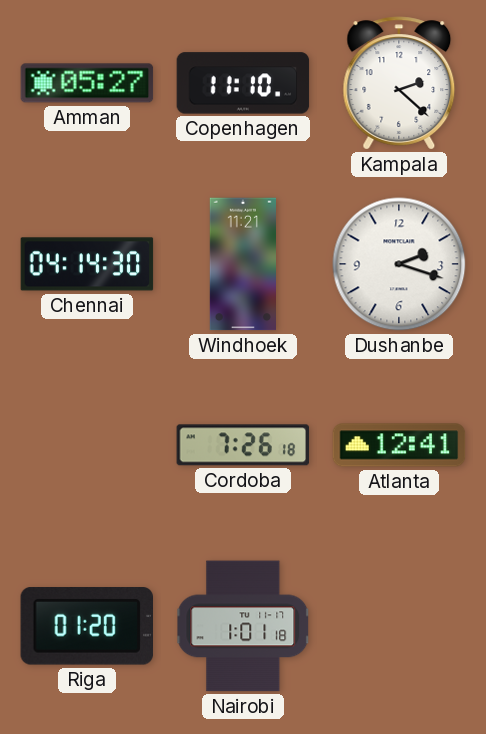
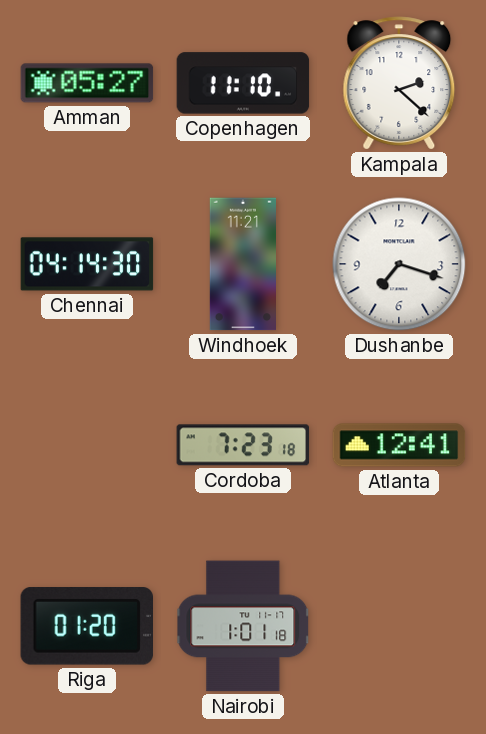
Dushanbe: 2:18 -> 7:18
Cordoba: 7:26 -> 7:23
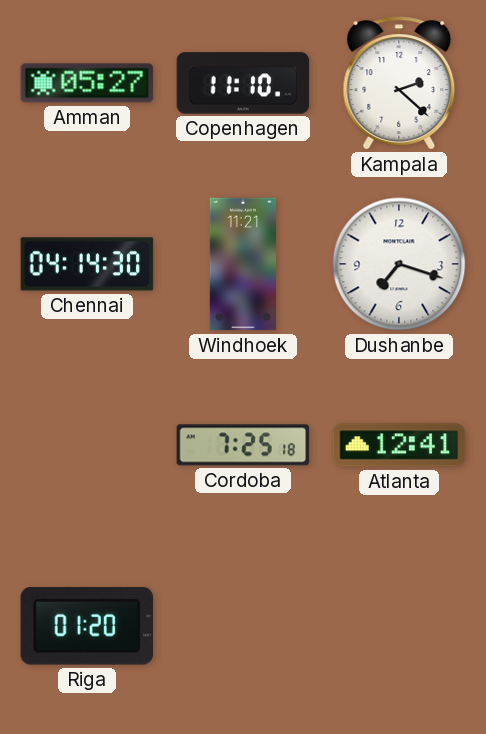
Cordoba: 7:23 -> 7:25
Nairobi: 1:01 -> none
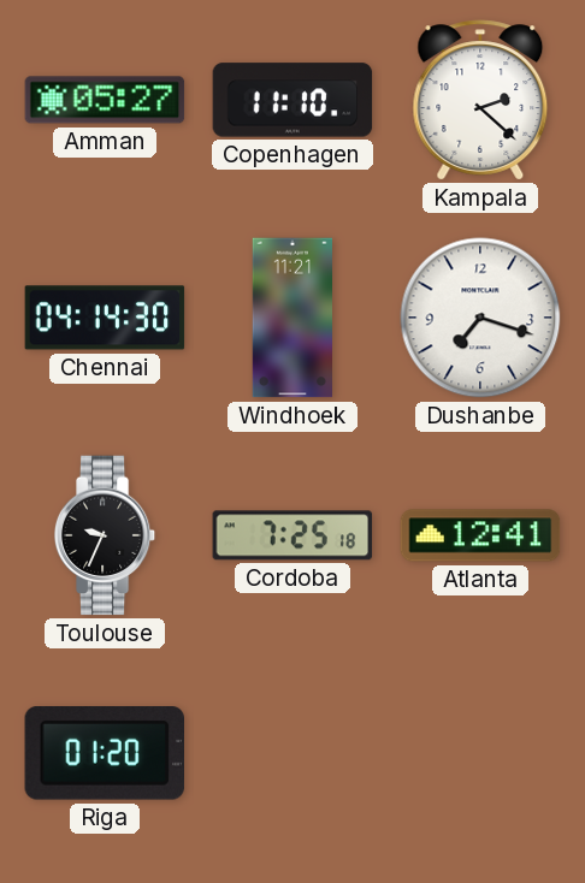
Toulouse: none -> 9:34
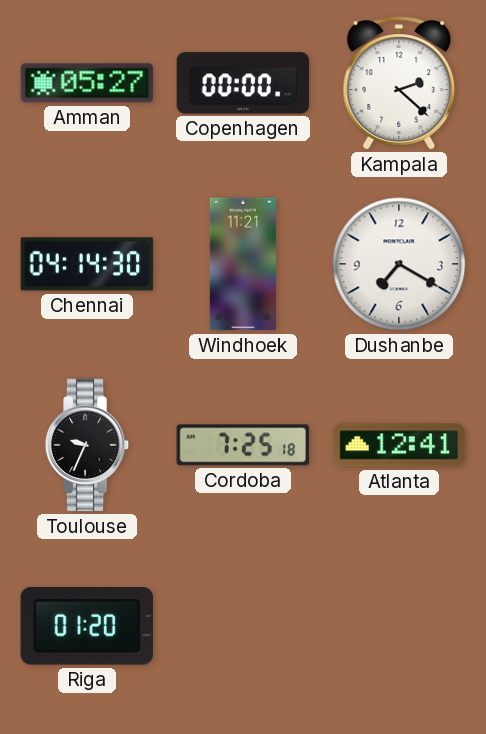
Copenhagen: 11:10 -> 00:00
Dushanbe: 7:18 -> 7:20
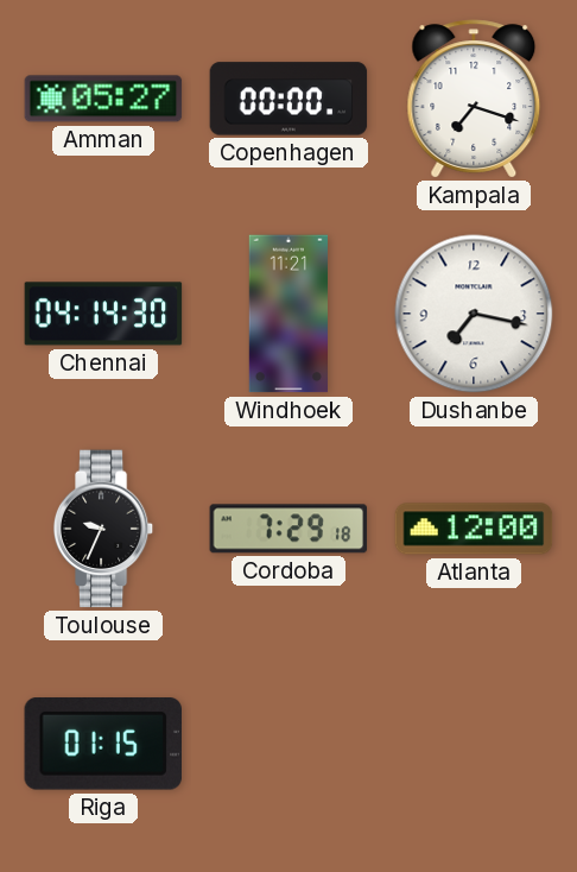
Kampala: 2:22 -> 7:18
Dushanbe: 7:20 -> 7:17
Cordoba: 7:25 -> 7:29
Atlanta: 12:41 -> 12:00
Riga: 01:20 -> 01:15
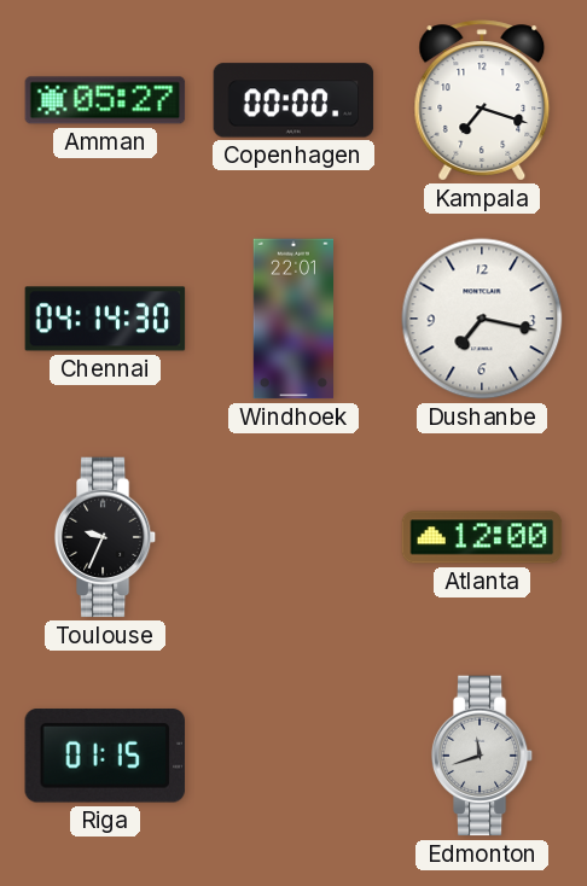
Windhoek: 11:21 -> 22:01
Cordoba: 7:29 -> none
Edmonton: none -> 11:42
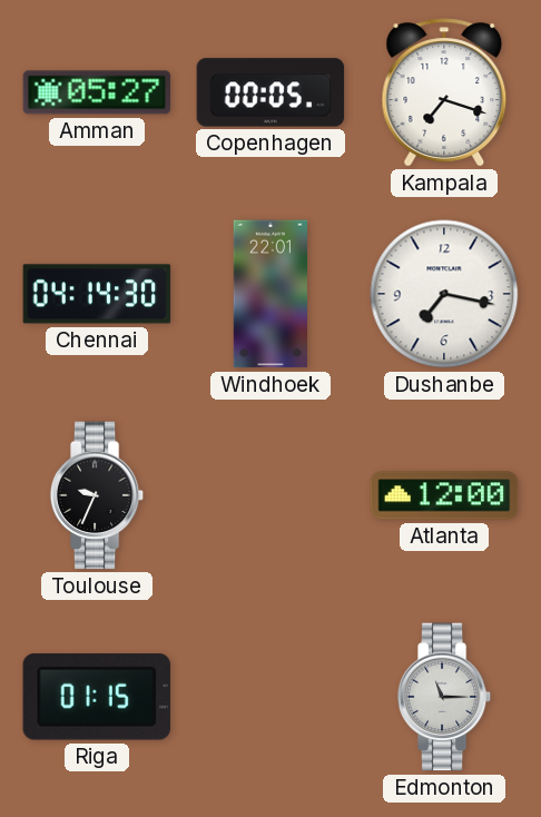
Copenhagen: 00:00 -> 00:05
Edmonton: 11:42 -> 11:15
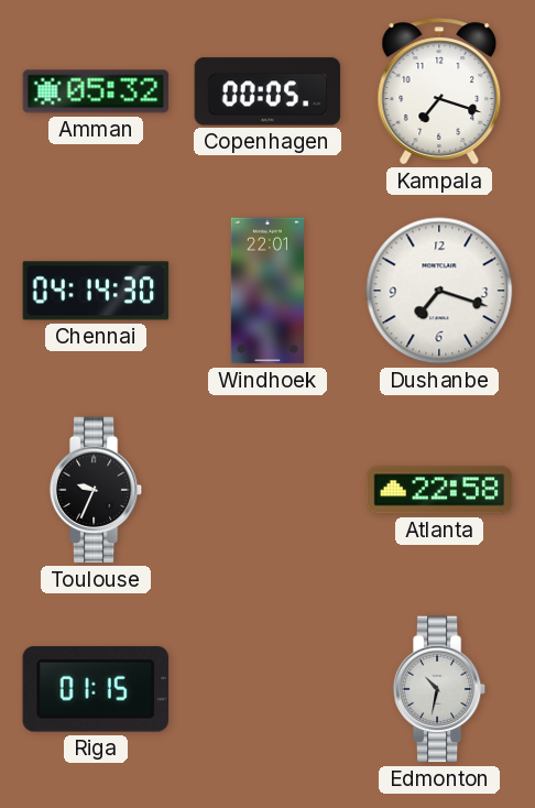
Amman: 05:27 -> 05:32
Dushanbe: 7:17 -> 7:18
Atlanta: 12:00 -> 22:58
Edmonton: 11:15 -> 10:32
